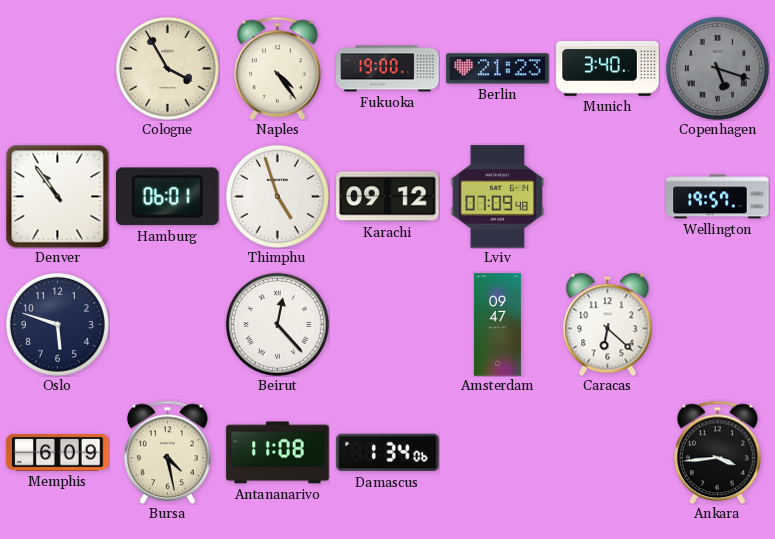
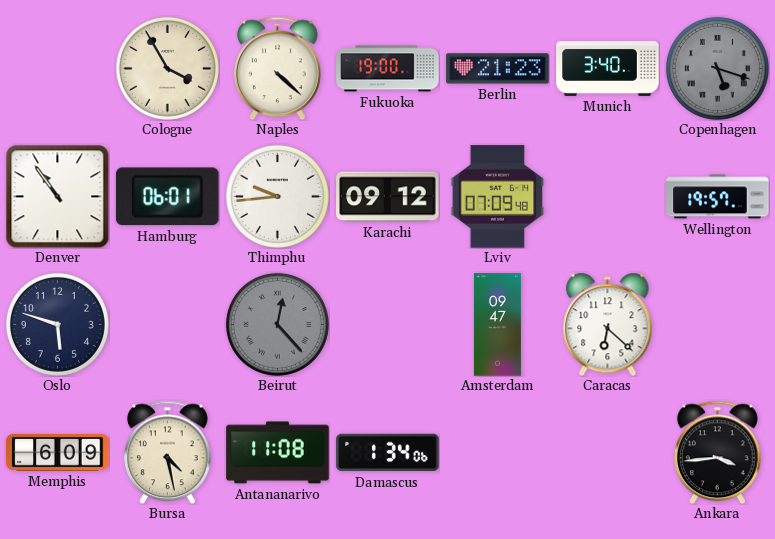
Naples: 4:24 -> 4:22
Thimphu: 4:57 -> 9:44
Beirut dial: white -> grey
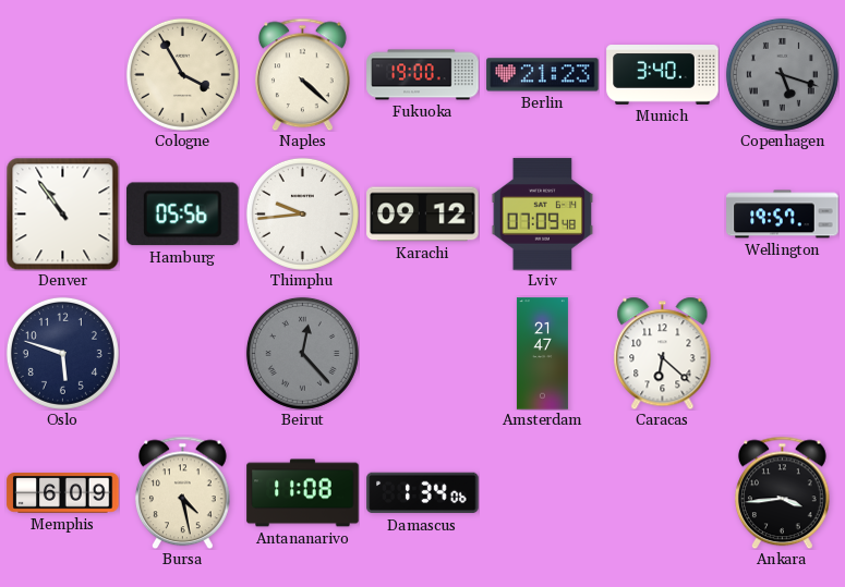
Hamburg: 06:01 -> 05:56
Amsterdam: 09:47 -> 21:47
